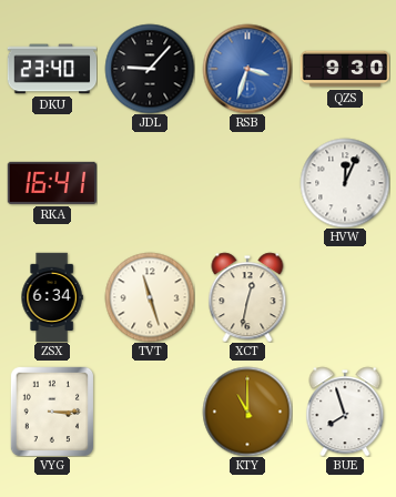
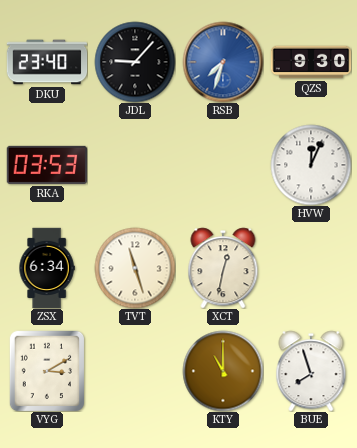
RSB: 3:33 -> 7:33
RKA: 16:41 -> 03:53
VYG: 3:15 -> 3:10
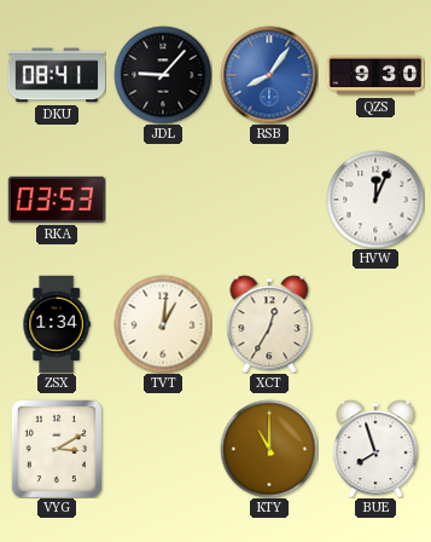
DKU: 23:40 -> 08:41
RSB: 7:33 -> 8:06
ZSX: 6:34 -> 1:34
TVT: 11:27 -> 1:01
XCT: 12:32 -> 12:35
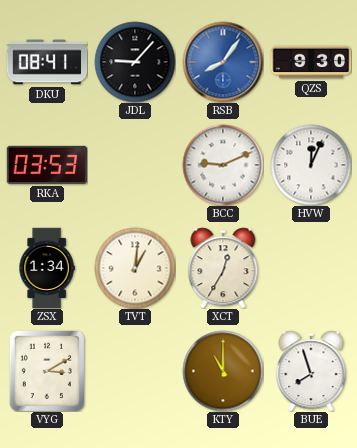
BCC: none -> 9:11
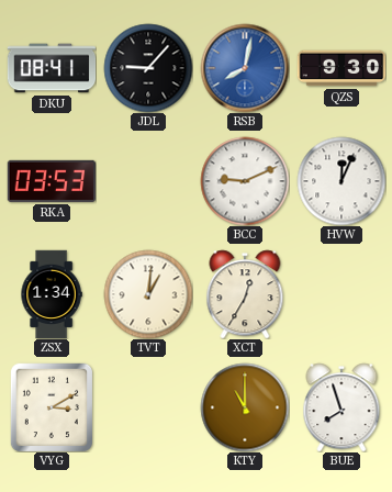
RSB: 8:06 -> 8:02
